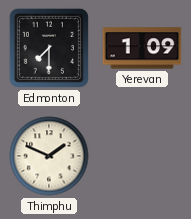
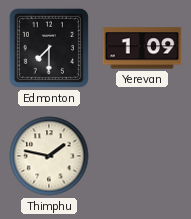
Thimphu: 1:49 -> 1:47
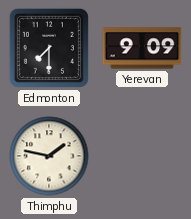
Yerevan: 1:09 -> 9:09
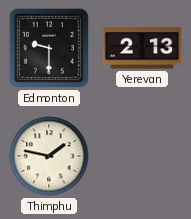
Edmonton: 7:30 -> 9:30
Yerevan: 9:09 -> 2:13
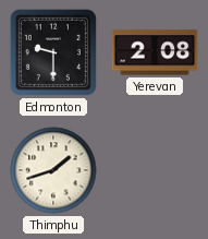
Yerevan: 2:13 -> 2:08
Thimphu: 1:47 -> 1:42
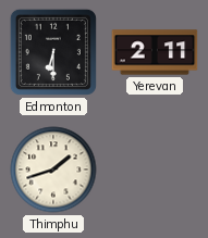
Edmonton: 9:30 -> 6:30
Yerevan: 2:08 -> 2:11
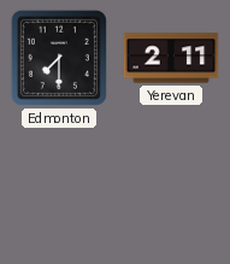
Edmonton: 6:30 -> 7:30
Thimphu: 1:42 -> none
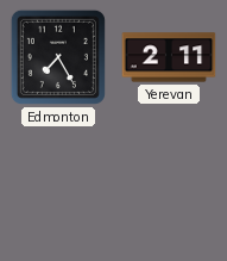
Edmonton: 7:30 -> 7:25
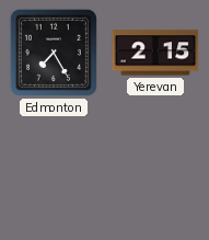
Yerevan: 2:11 -> 2:15
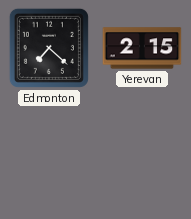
Edmonton: 7:25 -> 7:22
